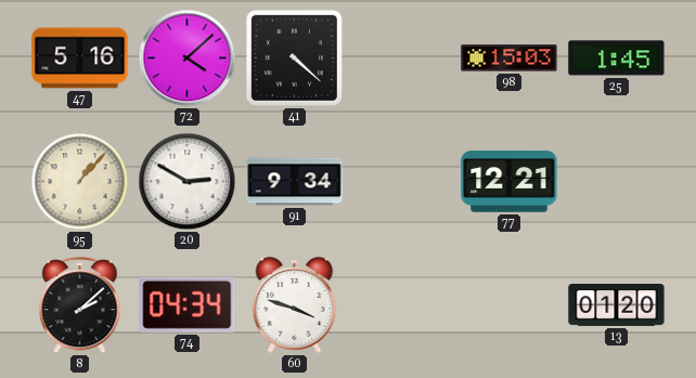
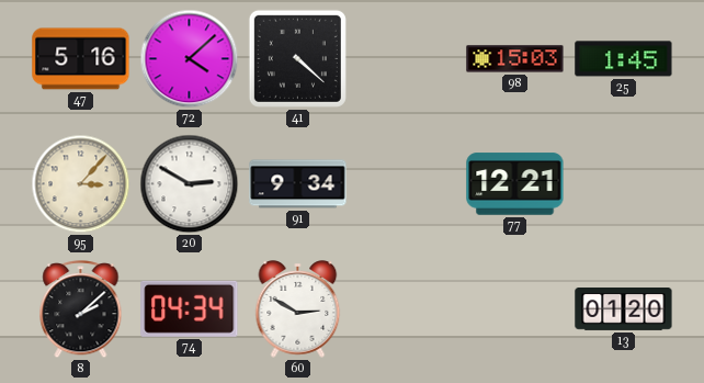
95: 1:07 -> 3:07
60: 3:48 -> 2:50
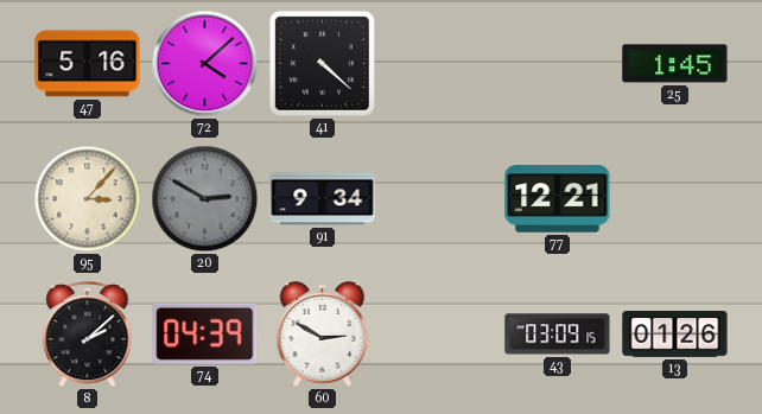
98: 15:03 -> none
20 dial: white -> grey
74: 04:34 -> 04:39
43: none -> 03:09
13: 01:20 -> 01:26
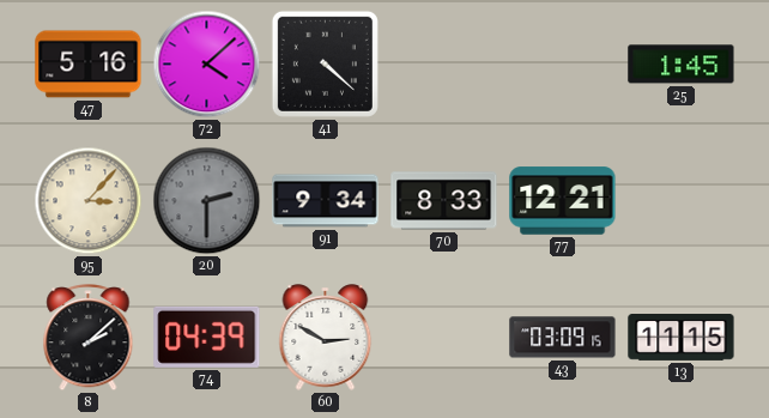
20: 2:50 -> 2:30
70: none -> 8:33
13: 01:26 -> 11:15
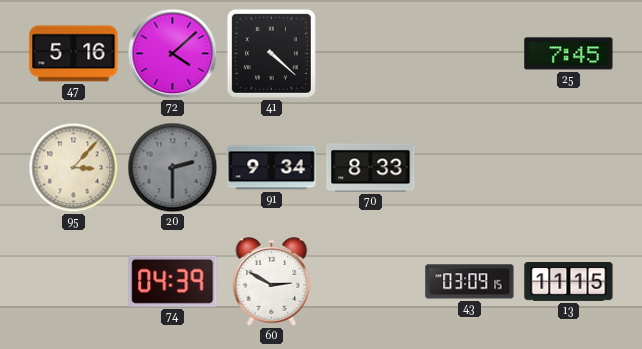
25: 1:45 -> 7:45
77: 12:21 -> none
8: 2:08 -> none
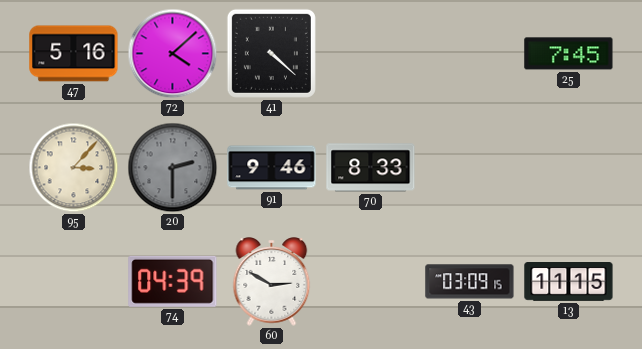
91: 9:34 -> 9:46
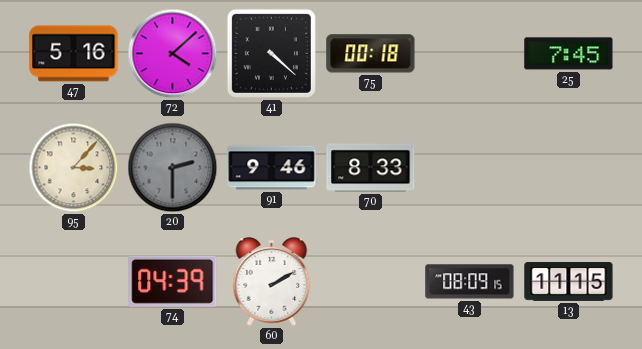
75: none -> 00:18
60: 2:50 -> 2:10
43: 03:09 -> 08:09
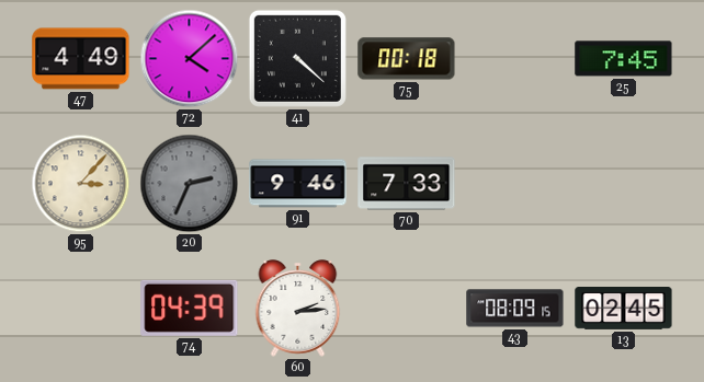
47: 5:16 -> 4:49
20: 2:30 -> 2:34
70: 8:33 -> 7:33
60: 2:10 -> 2:14
13: 11:15 -> 02:45
